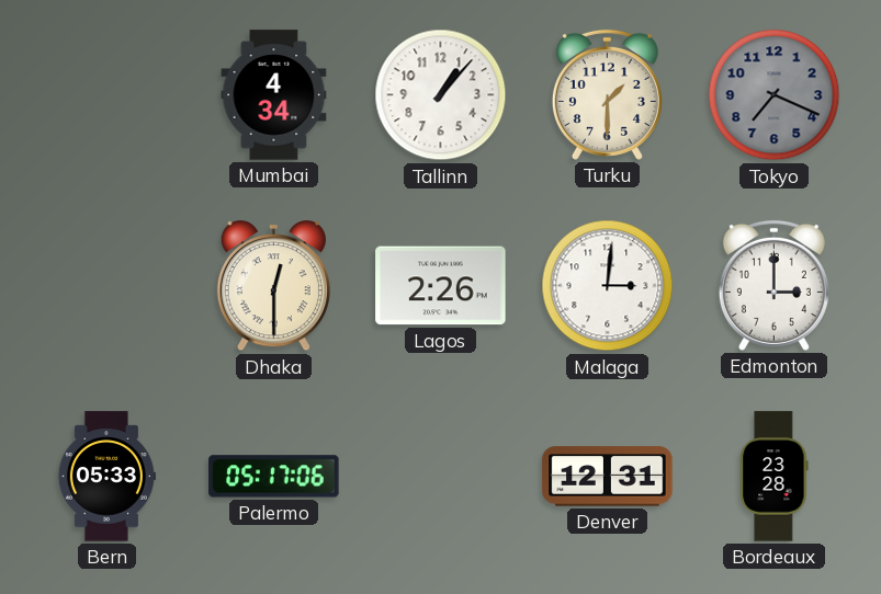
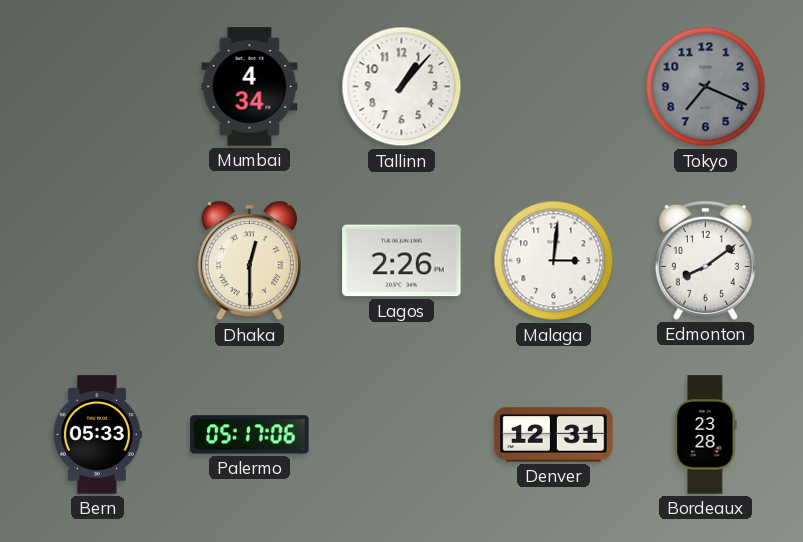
Turku: 1:30 -> none
Edmonton: 3:00 -> 8:09
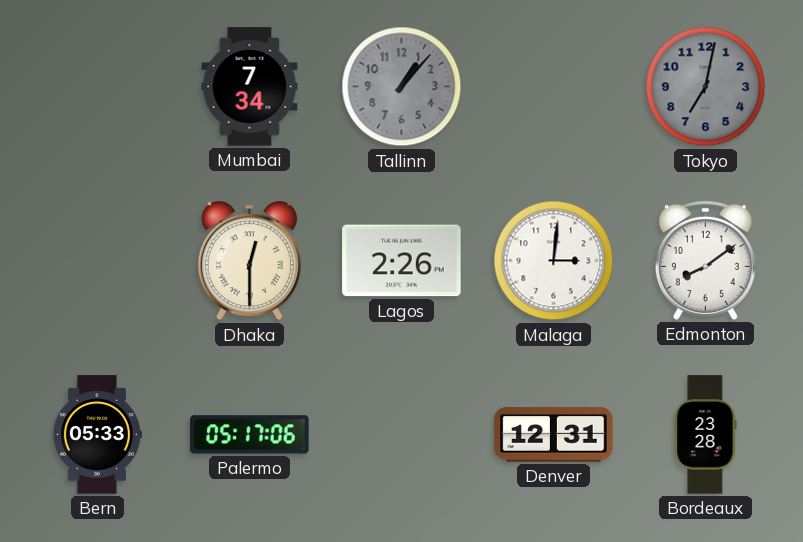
Mumbai: 4:34 -> 7:34
Tallinn dial: white -> grey
Tokyo: 7:19 -> 7:02
